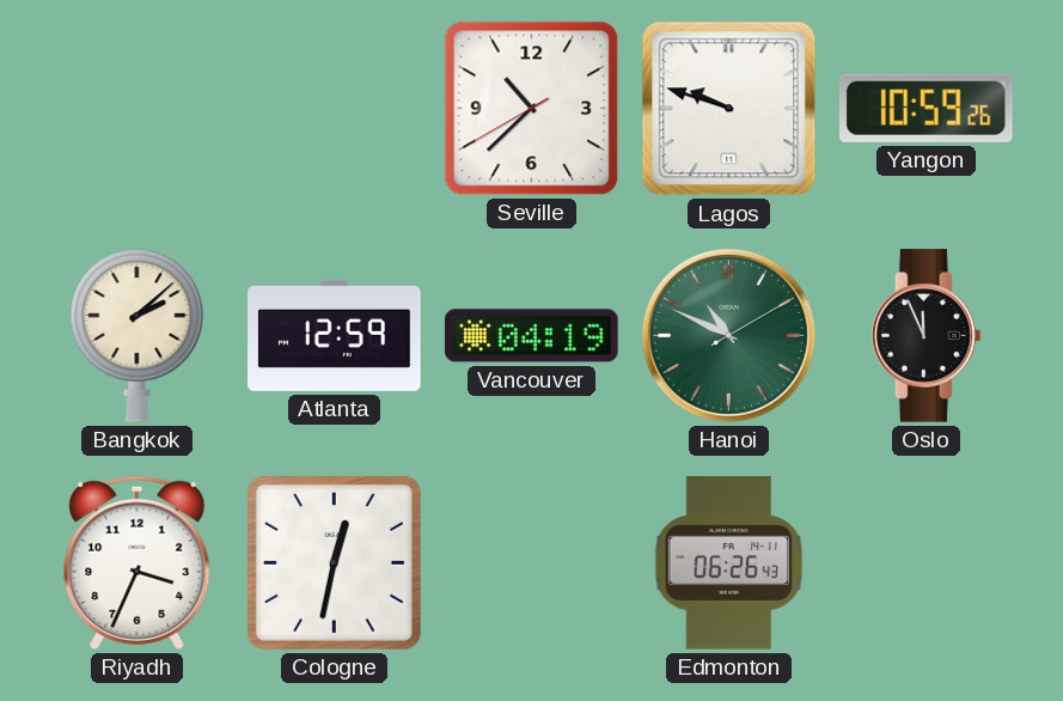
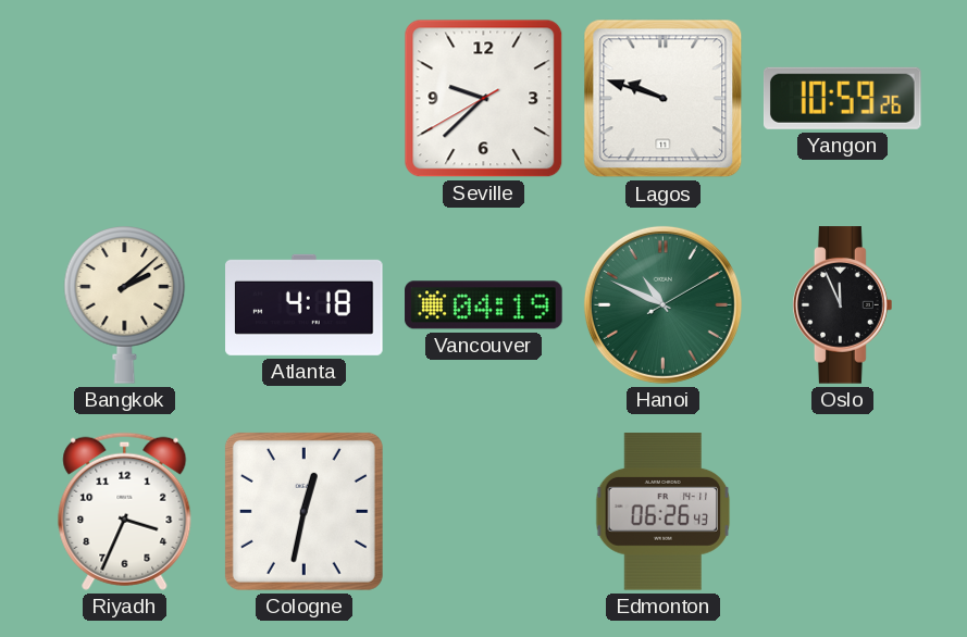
Seville: 10:37 -> 9:37
Atlanta: 12:59 -> 4:18
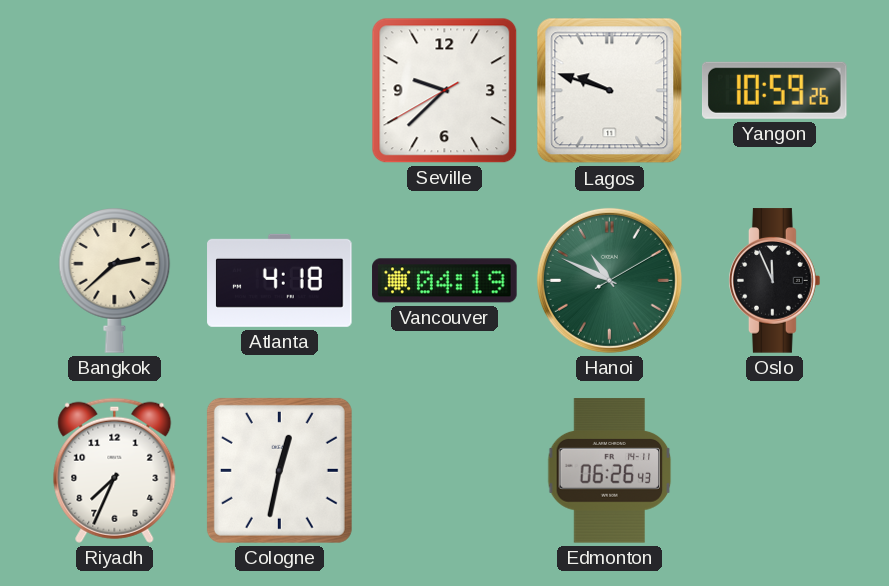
Bangkok: 2:08 -> 2:38
Riyadh: 3:34 -> 7:34
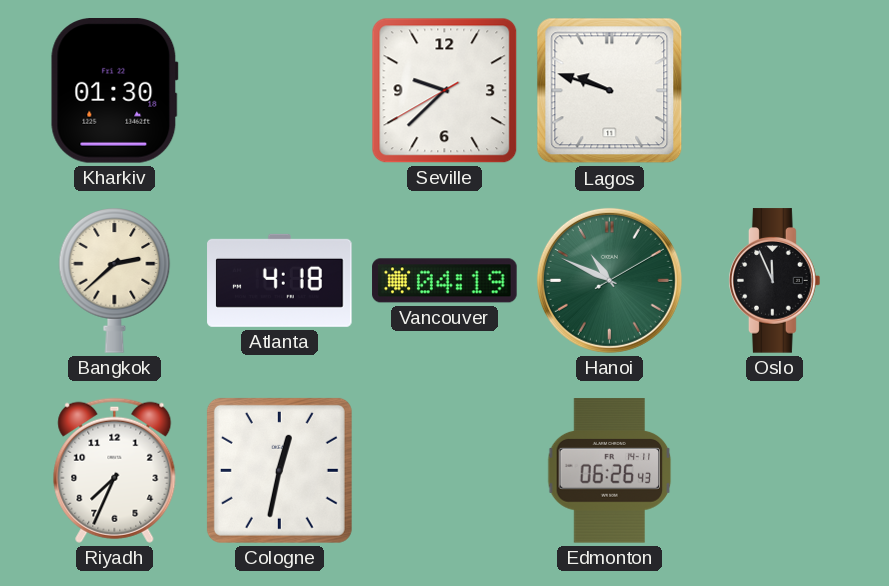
Kharkiv: none -> 01:30
Yangon: 10:59 -> none
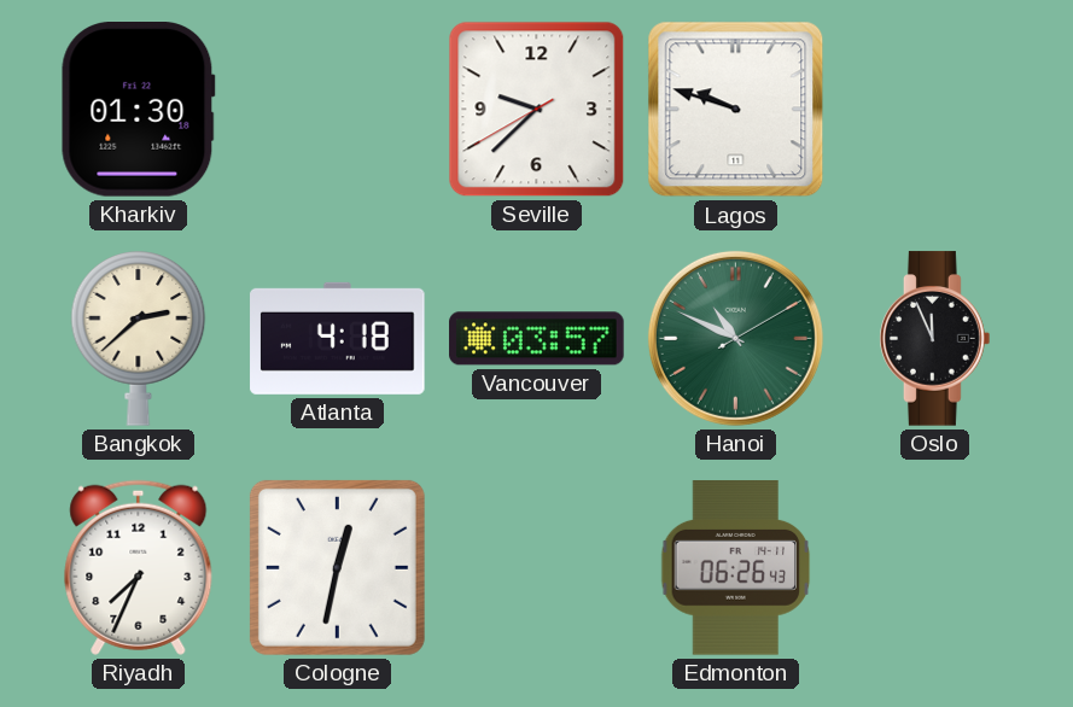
Vancouver: 04:19 -> 03:57
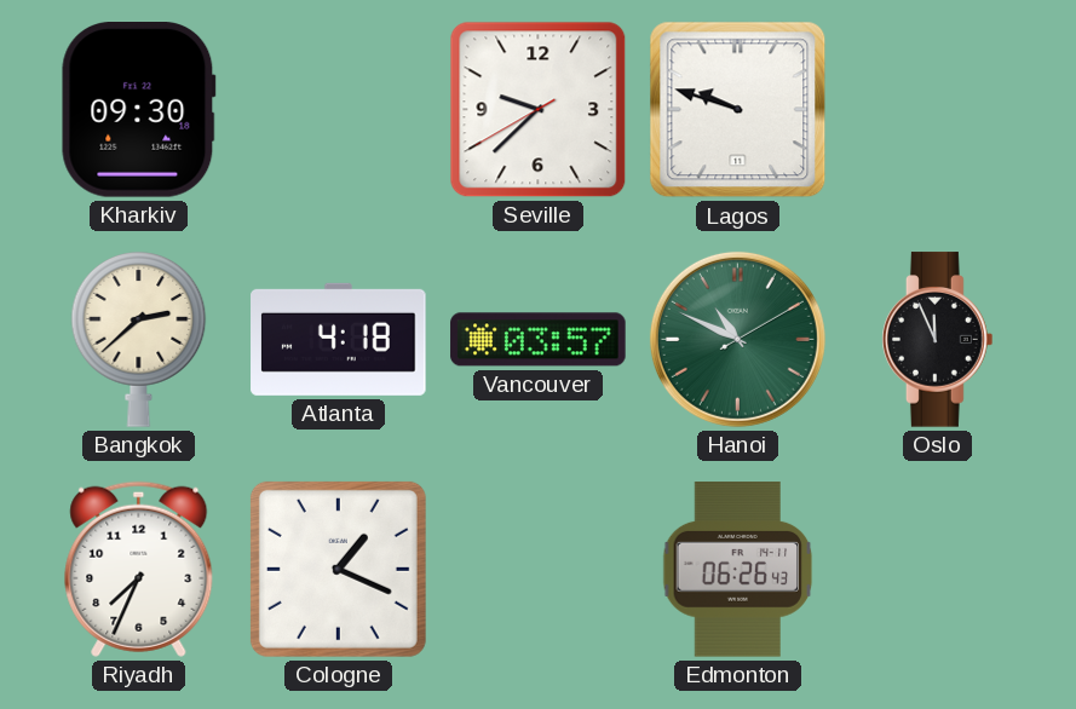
Kharkiv: 01:30 -> 09:30
Cologne: 12:32 -> 1:19
